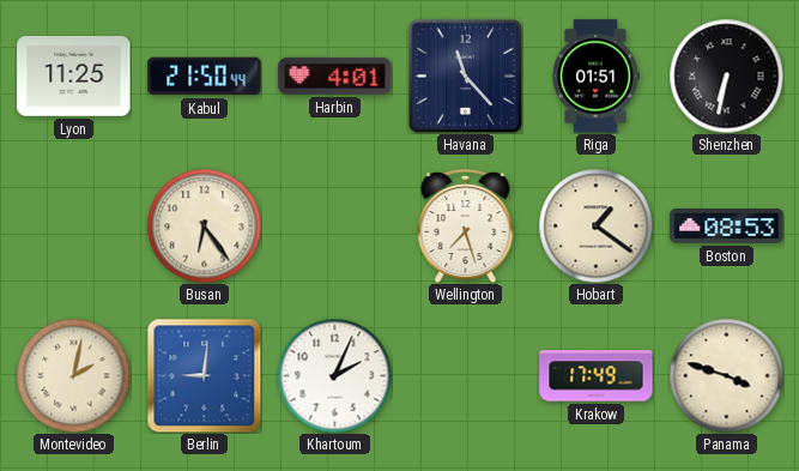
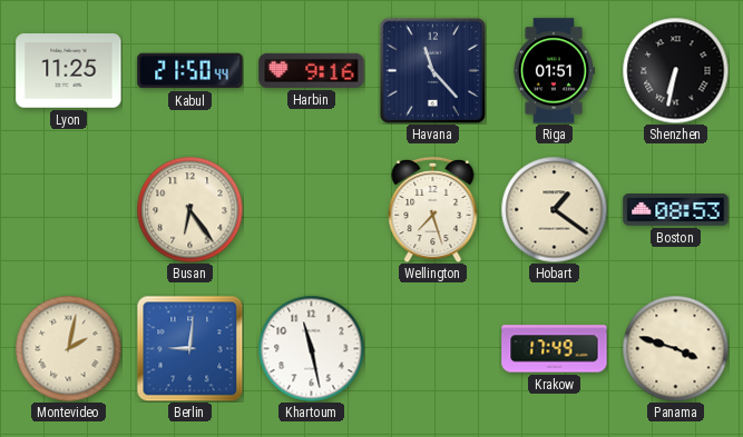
Harbin: 4:01 -> 9:16
Khartoum: 2:04 -> 11:28
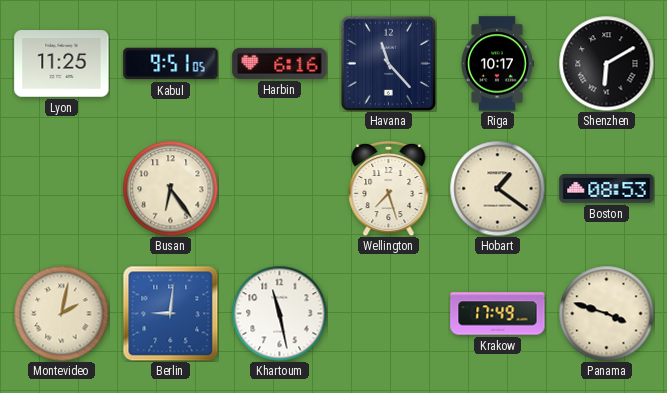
Kabul: 21:50 -> 9:51
Harbin: 9:16 -> 6:16
Riga: 01:51 -> 10:17
Shenzhen: 6:32 -> 6:10
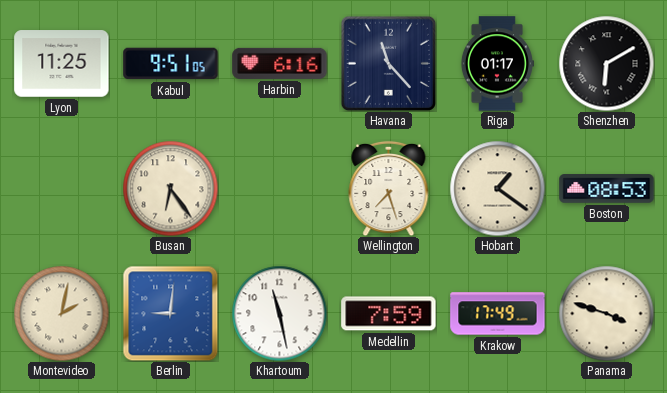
Riga: 10:17 -> 01:17
Medellin: none -> 7:59
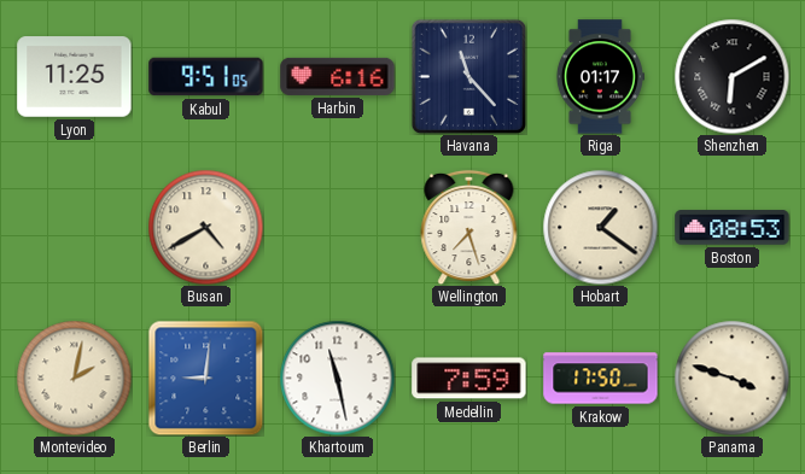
Busan: 6:24 -> 4:40
Krakow: 17:49 -> 17:50
